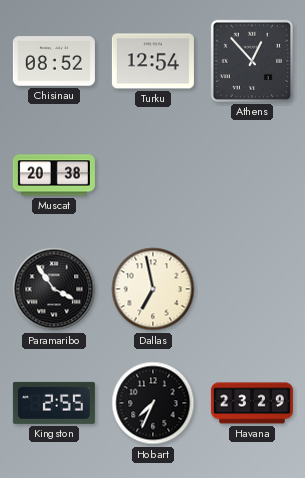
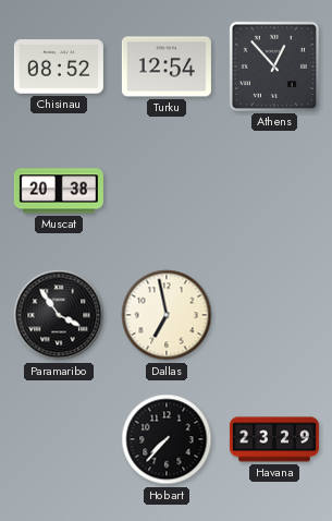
Kingston: 2:55 -> none
Hobart: 7:34 -> 7:37
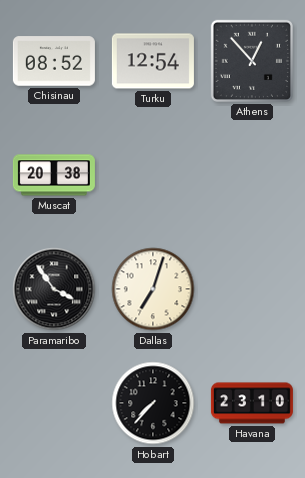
Dallas: 6:58 -> 7:03
Havana: 23:29 -> 23:10
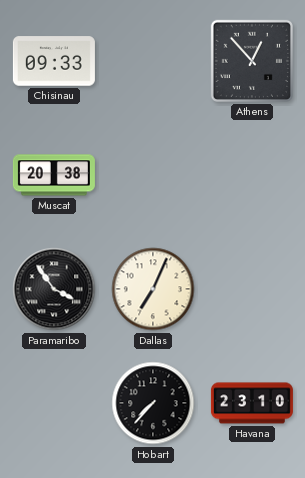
Chisinau: 08:52 -> 09:33
Turku: 12:54 -> none
Dallas: 7:03 -> 7:04
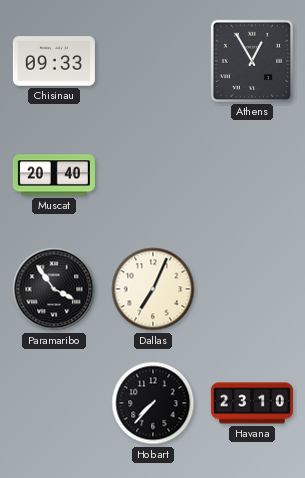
Athens: 12:53 -> 12:55
Muscat: 20:38 -> 20:40
